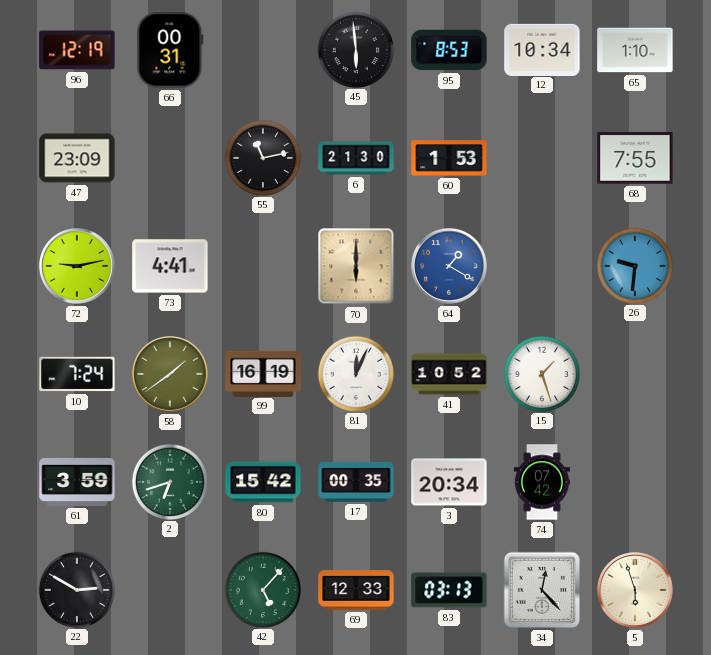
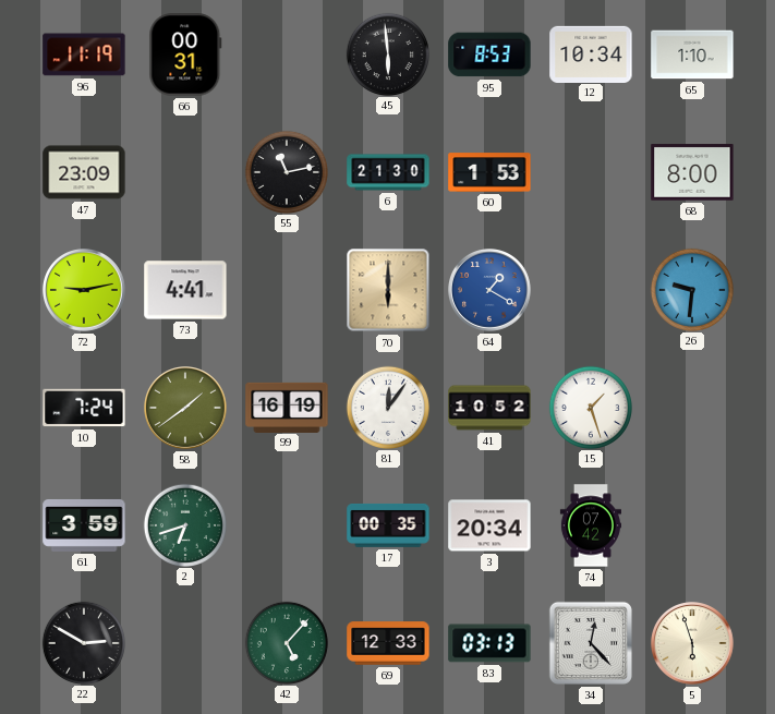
96: 12:19 -> 11:19
68: 7:55 -> 8:00
81: 12:04 -> 12:06
80: 15:42 -> none
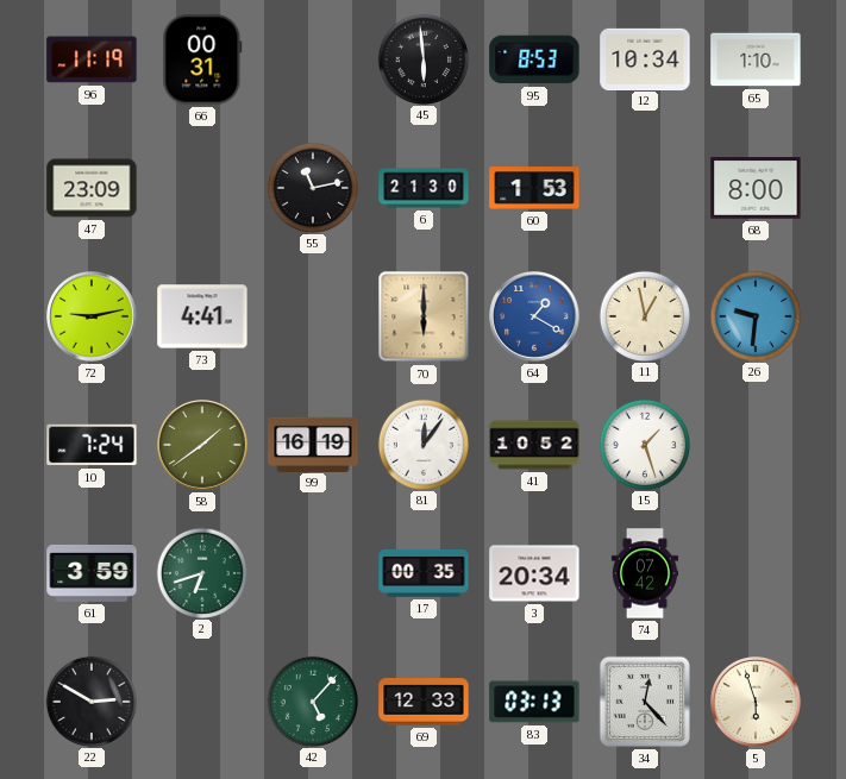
11: none -> 12:58
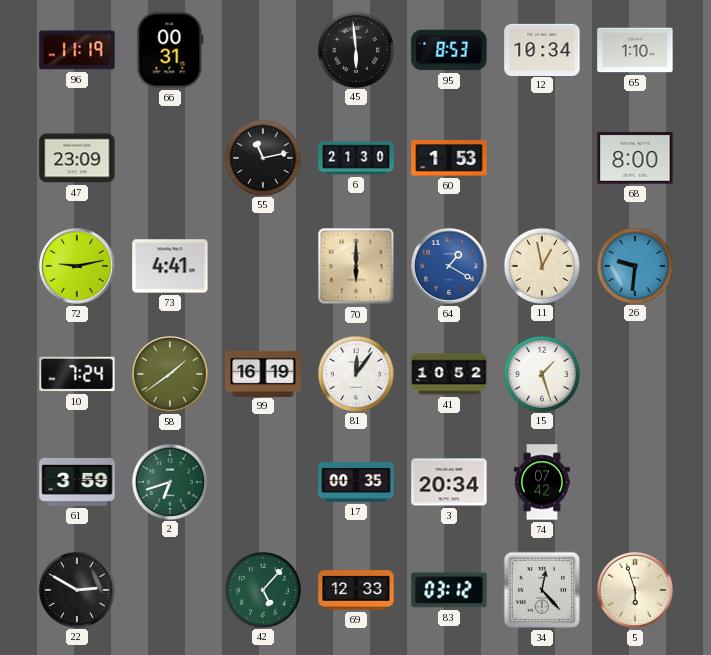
83: 03:13 -> 03:12
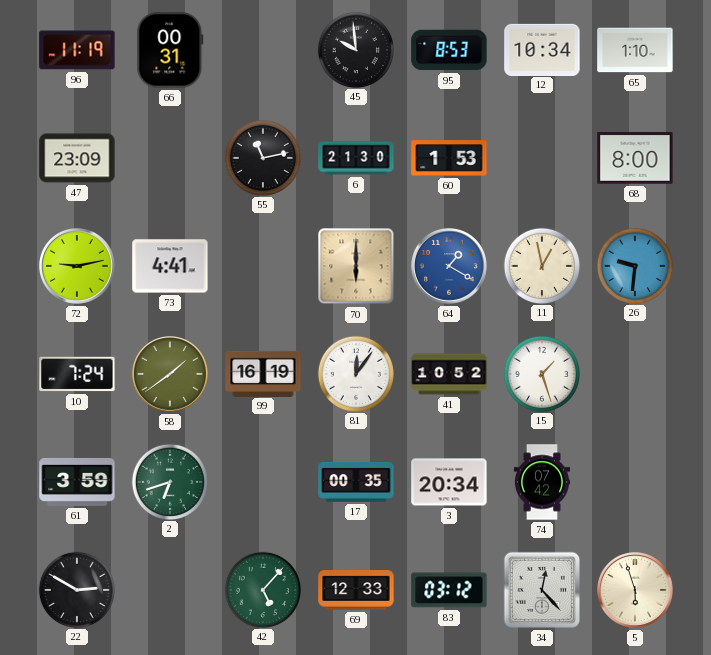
45: 5:59 -> 9:59
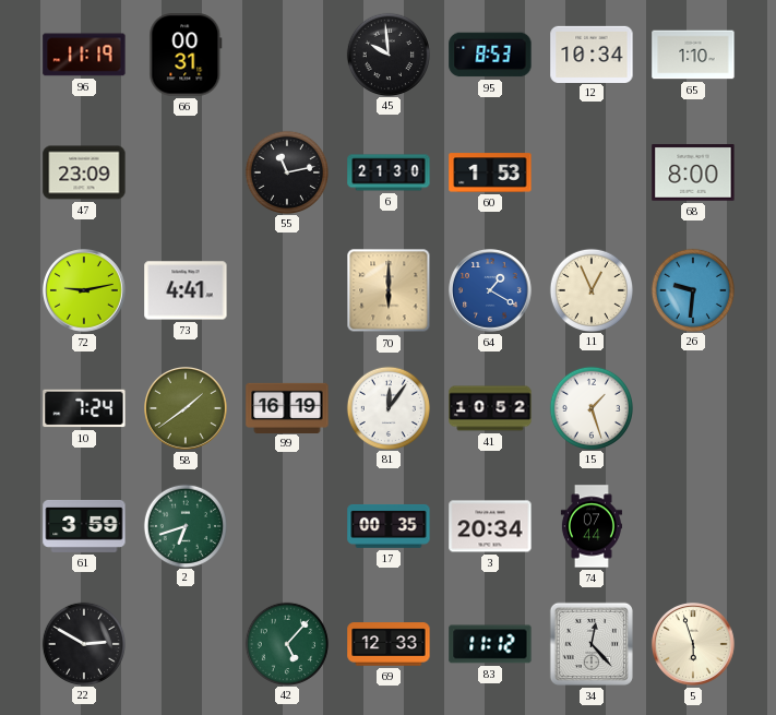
11: 12:58 -> 12:56
74: 07:42 -> 07:44
83: 03:12 -> 11:12
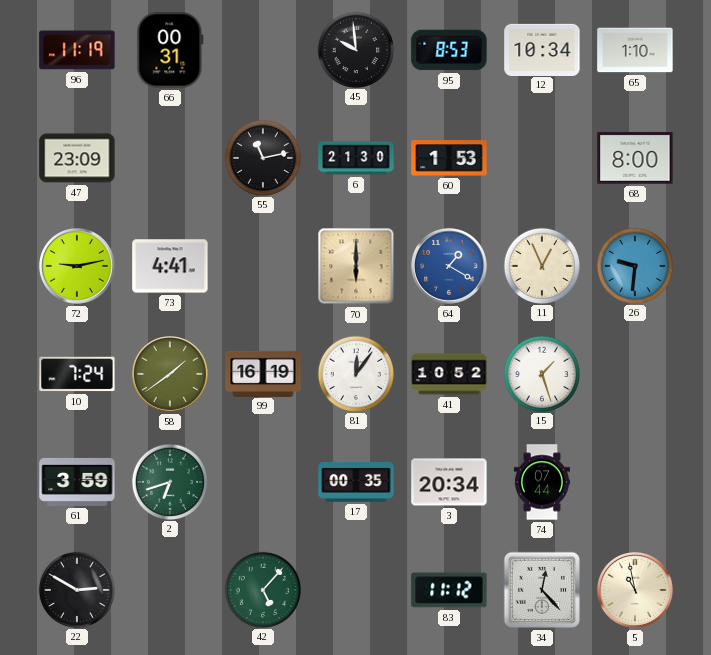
69: 12:33 -> none
5: 5:57 -> 10:58
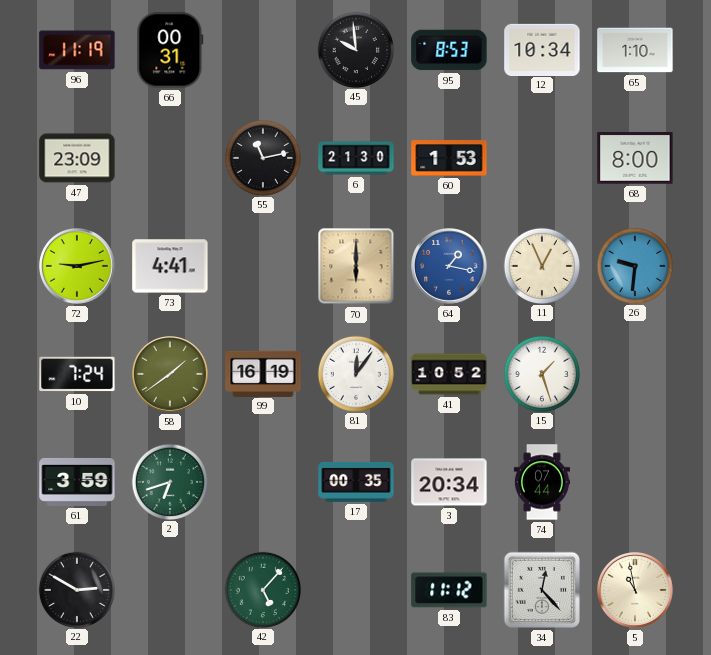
64: 1:20 -> 1:17
